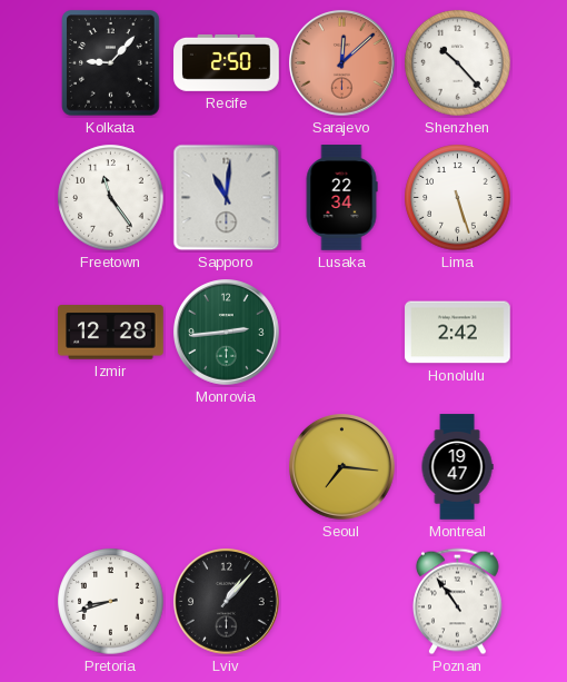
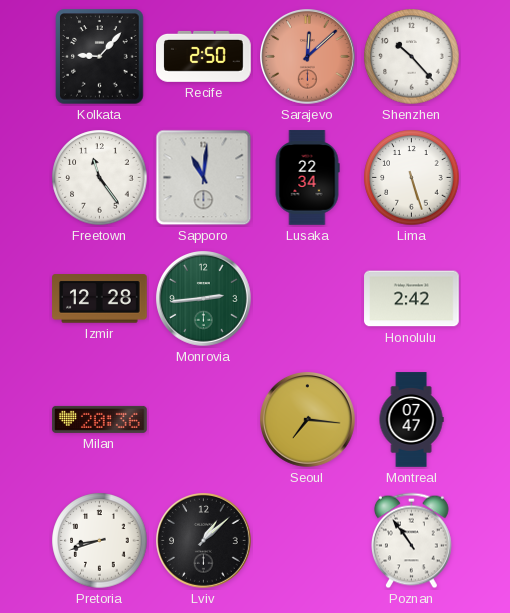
Milan: none -> 20:36
Montreal: 19:47 -> 07:47
Lviv: 1:07 -> 1:08
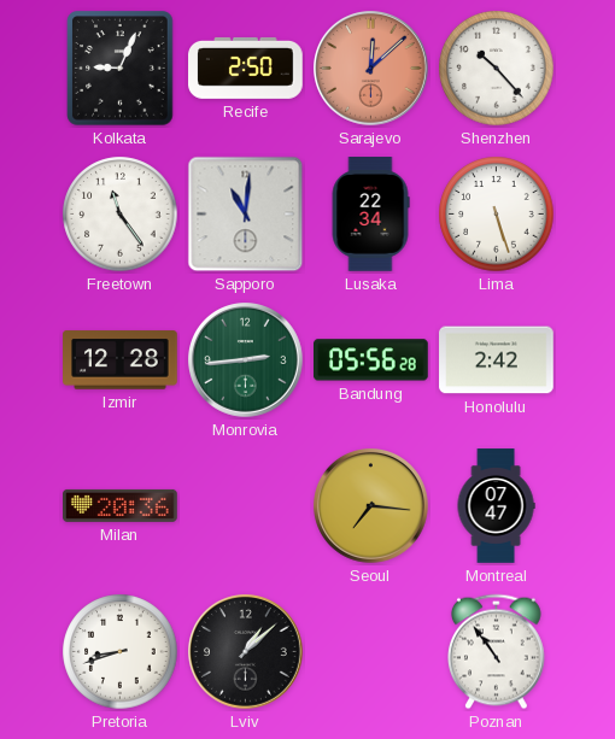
Kolkata: 9:07 -> 9:04
Bandung: none -> 05:56
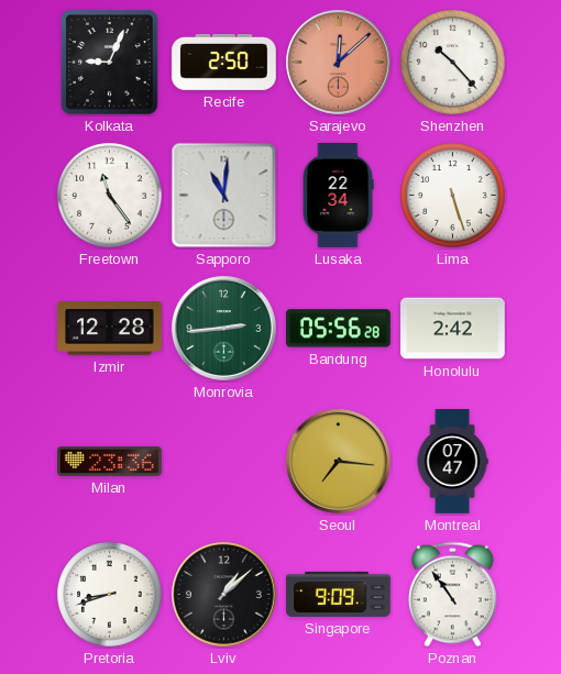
Milan: 20:36 -> 23:36
Singapore: none -> 9:09
